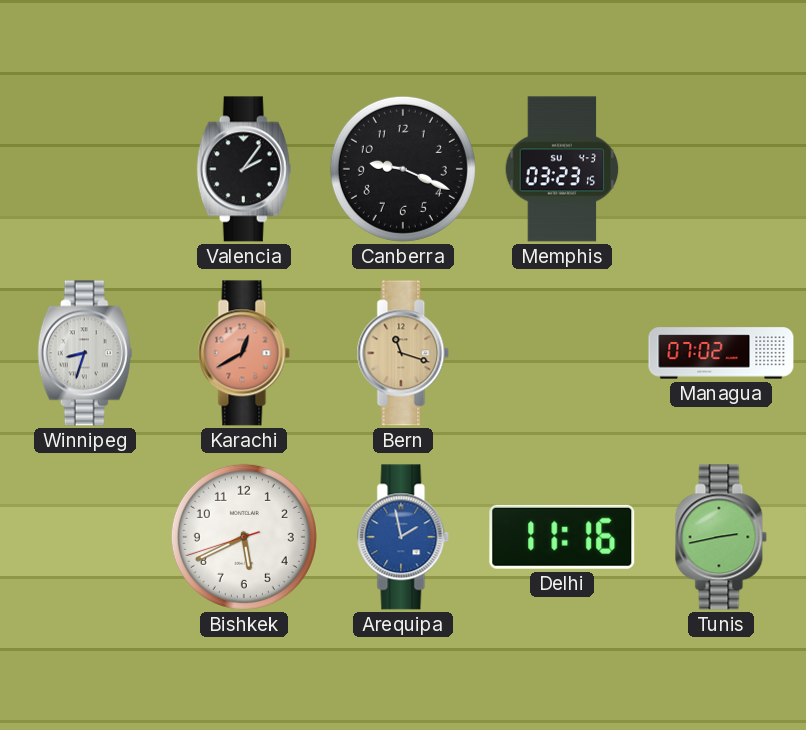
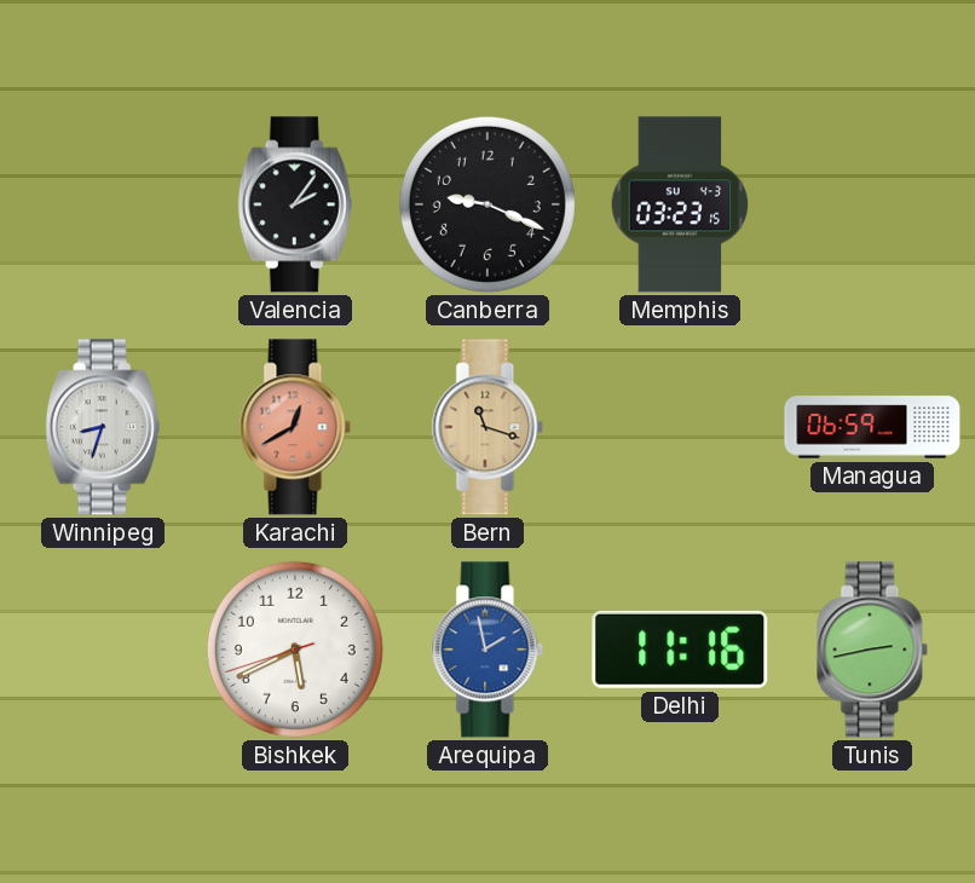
Managua: 07:02 -> 06:59
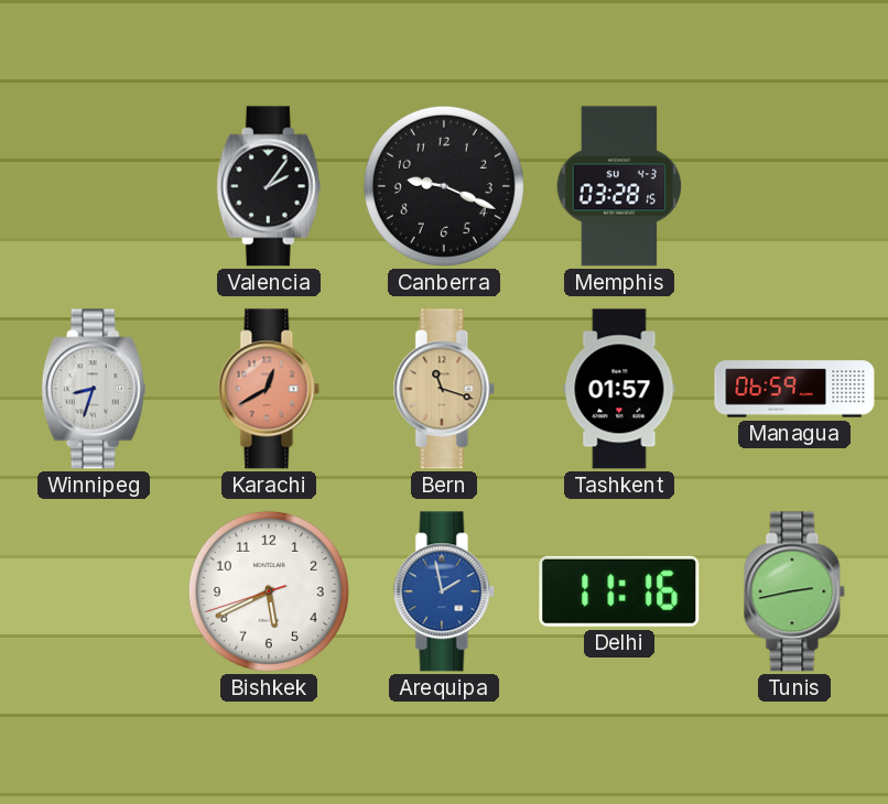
Memphis: 03:23 -> 03:28
Tashkent: none -> 01:57
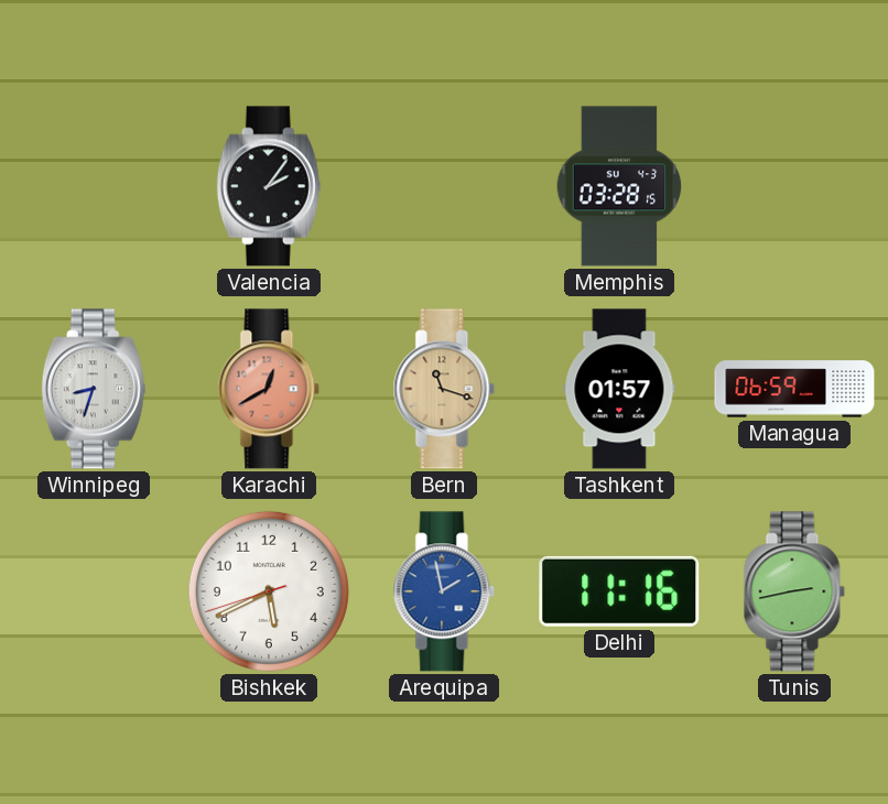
Canberra: 9:19 -> none
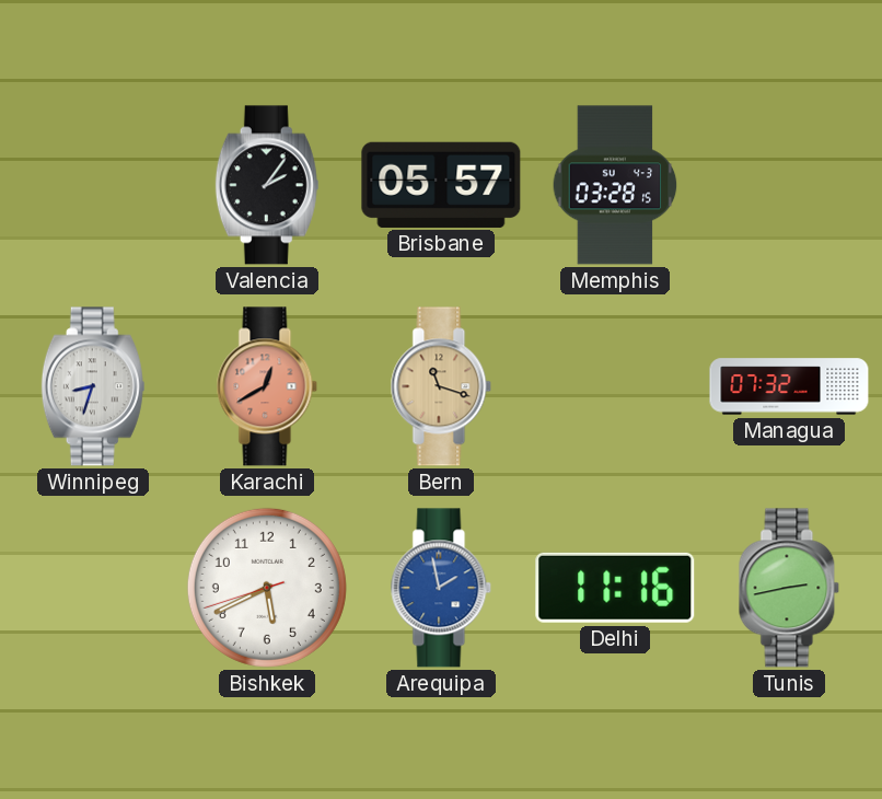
Brisbane: none -> 05:57
Tashkent: 01:57 -> none
Managua: 06:59 -> 07:32
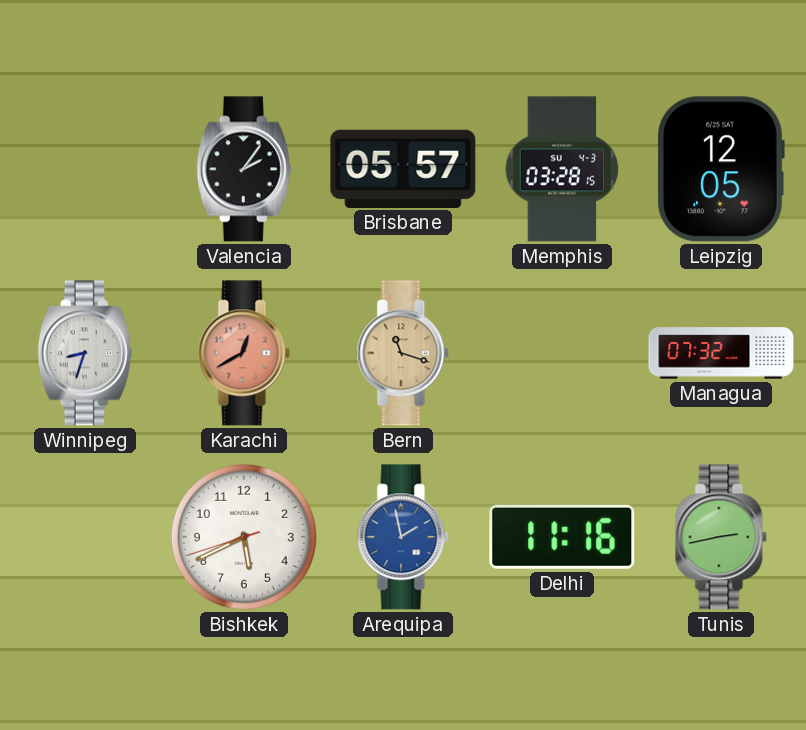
Leipzig: none -> 12:05
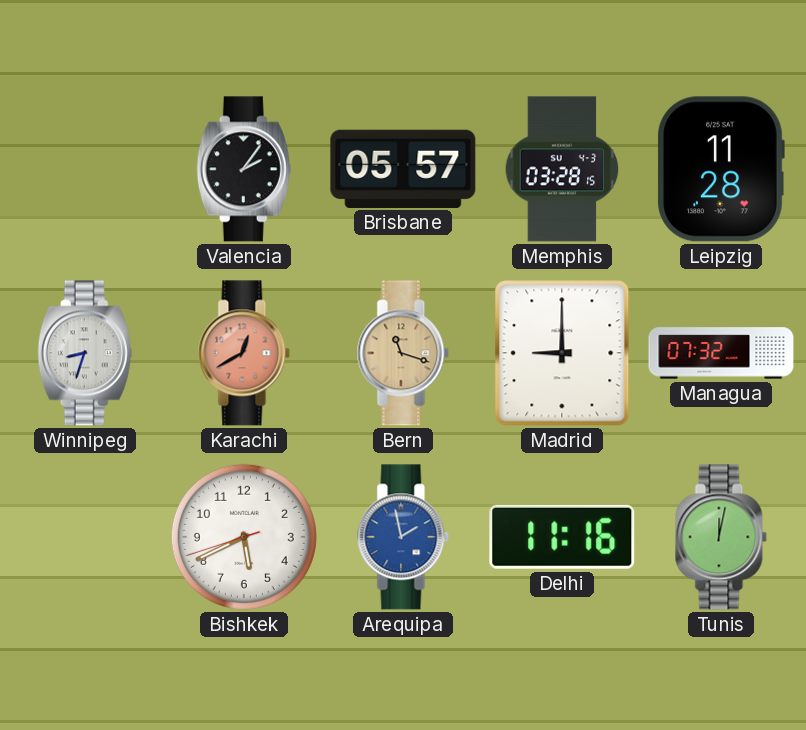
Leipzig: 12:05 -> 11:28
Madrid: none -> 9:00
Tunis: 2:43 -> 12:02
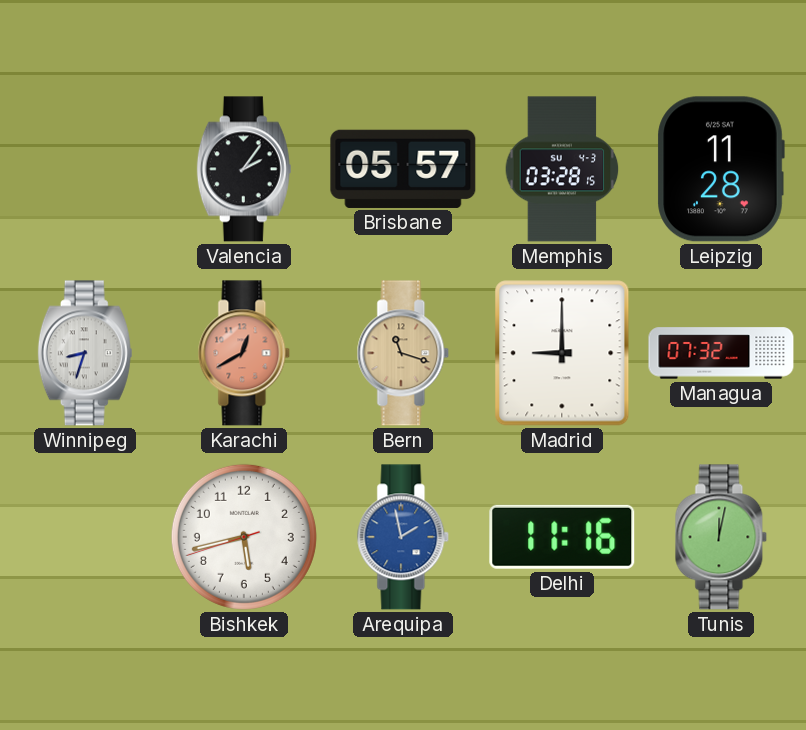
Bishkek: 5:40 -> 5:42
